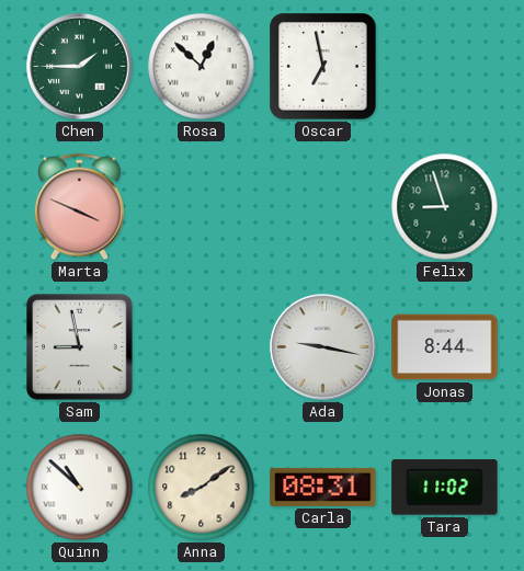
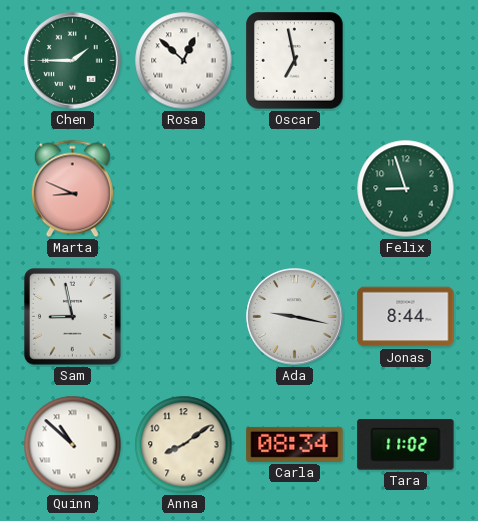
Marta: 3:49 -> 8:49
Carla: 08:31 -> 08:34
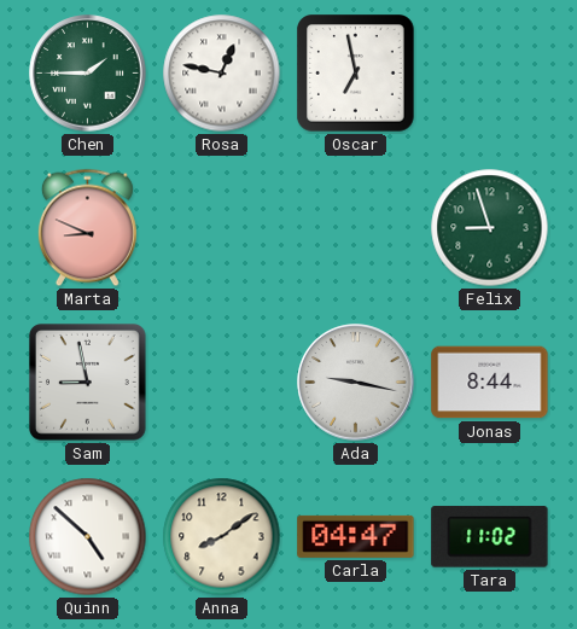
Rosa: 12:52 -> 12:47
Quinn: 10:52 -> 4:52
Carla: 08:34 -> 04:47
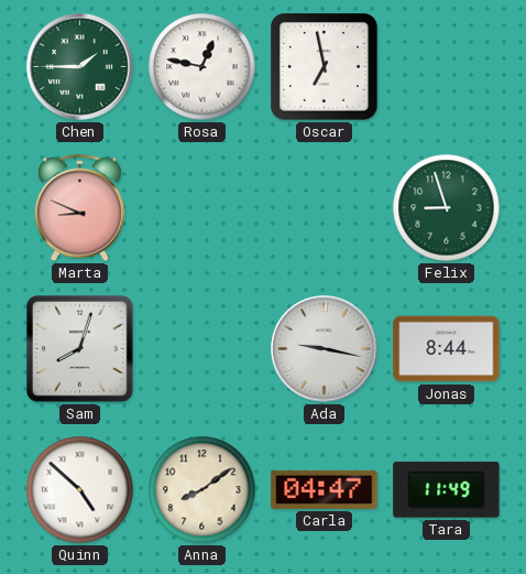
Sam: 8:58 -> 8:03
Tara: 11:02 -> 11:49
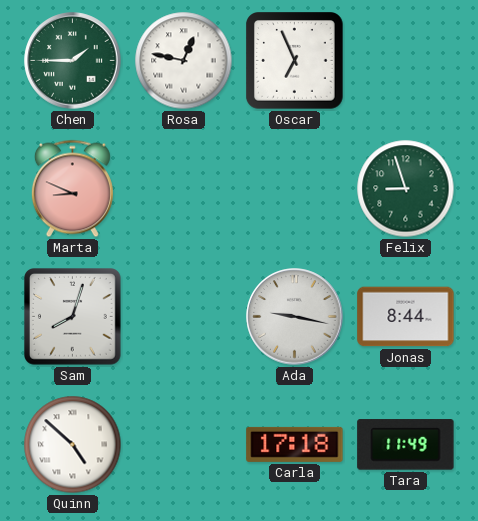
Oscar: 6:58 -> 6:56
Anna: 8:09 -> none
Carla: 04:47 -> 17:18
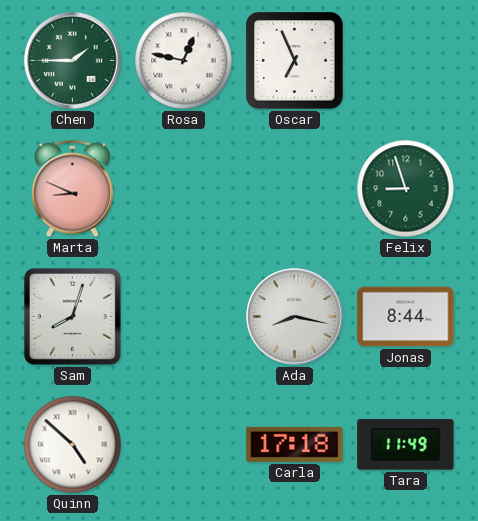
Ada: 9:17 -> 8:17
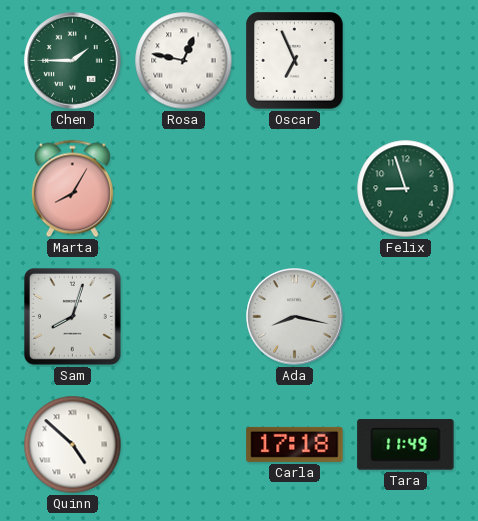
Marta: 8:49 -> 8:05
Jonas: 8:44 -> none
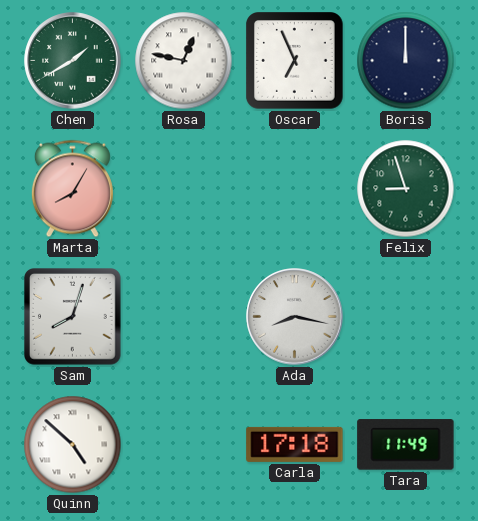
Chen: 1:45 -> 1:40
Boris: none -> 12:00
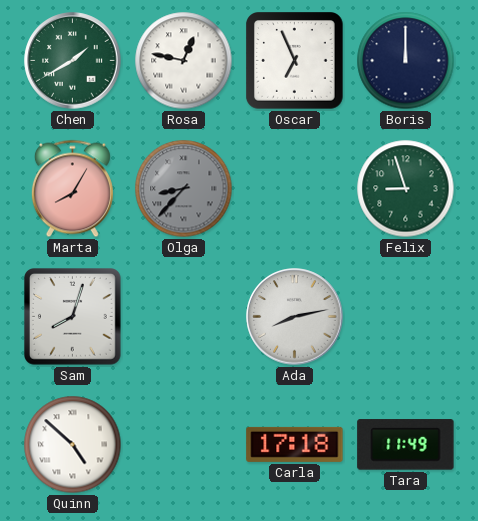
Olga: none -> 8:37
Ada: 8:17 -> 8:13
